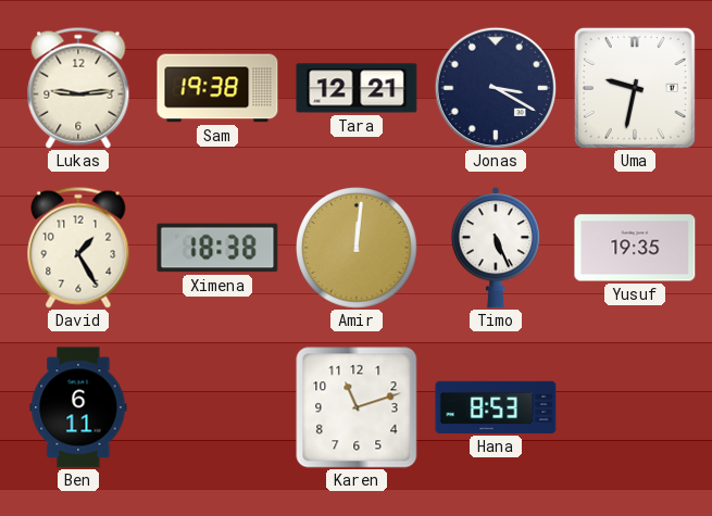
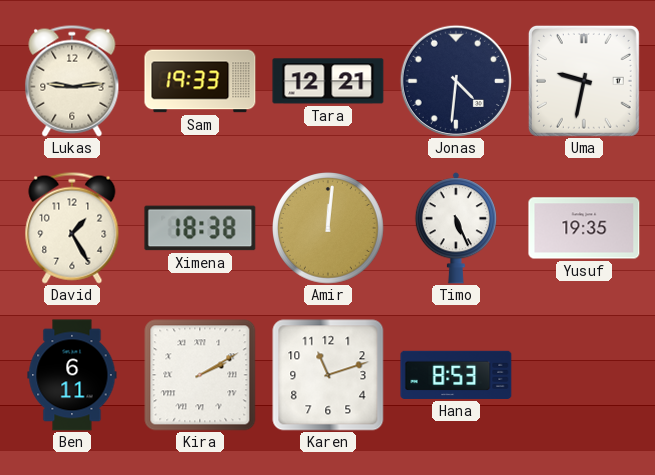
Sam: 19:38 -> 19:33
Jonas: 3:20 -> 4:31
Kira: none -> 2:10
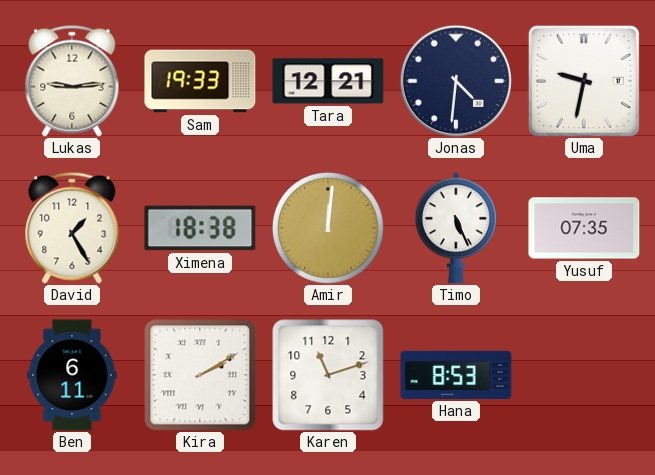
Yusuf: 19:35 -> 07:35
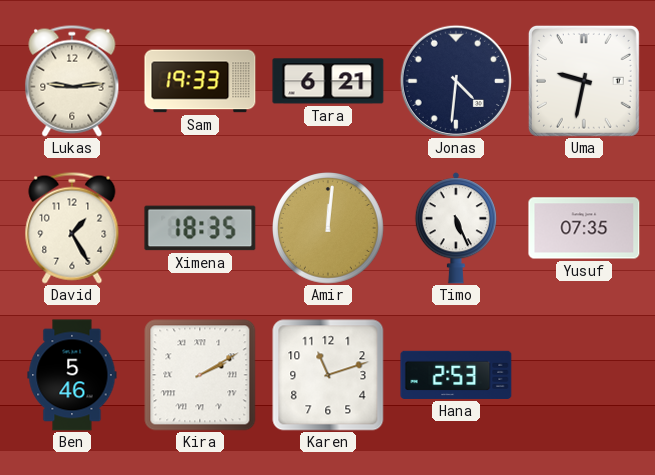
Tara: 12:21 -> 6:21
Ximena: 18:38 -> 18:35
Ben: 6:11 -> 5:46
Hana: 8:53 -> 2:53
